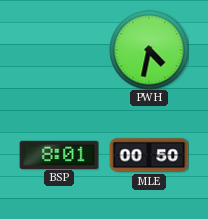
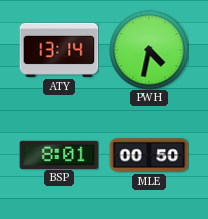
ATY: none -> 13:14
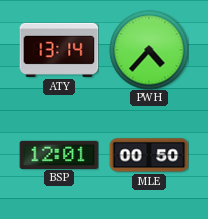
PWH: 4:32 -> 4:37
BSP: 8:01 -> 12:01
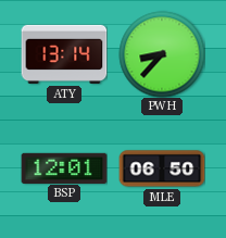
PWH: 4:37 -> 8:37
MLE: 00:50 -> 06:50
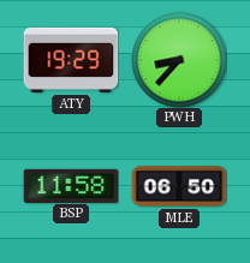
ATY: 13:14 -> 19:29
BSP: 12:01 -> 11:58
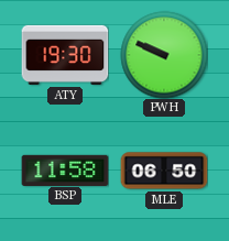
ATY: 19:29 -> 19:30
PWH: 8:37 -> 9:49
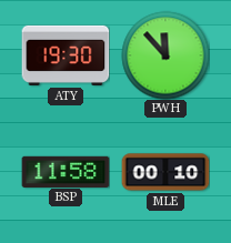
PWH: 9:49 -> 11:53
MLE: 06:50 -> 00:10
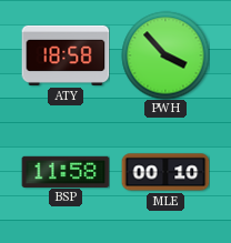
ATY: 19:30 -> 18:58
PWH: 11:53 -> 3:53
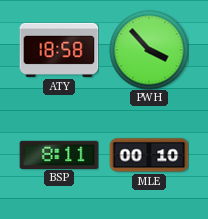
BSP: 11:58 -> 8:11
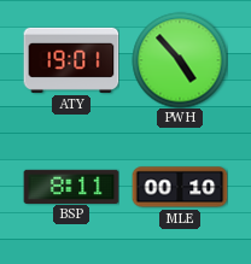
ATY: 18:58 -> 19:01
PWH: 3:53 -> 4:53
